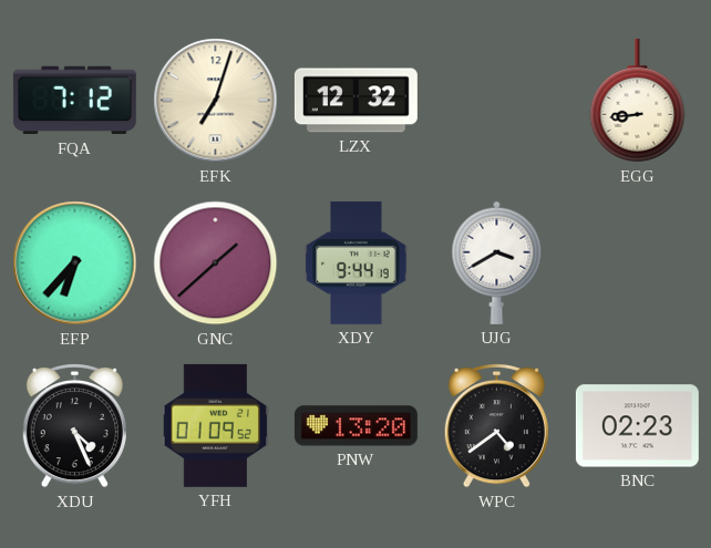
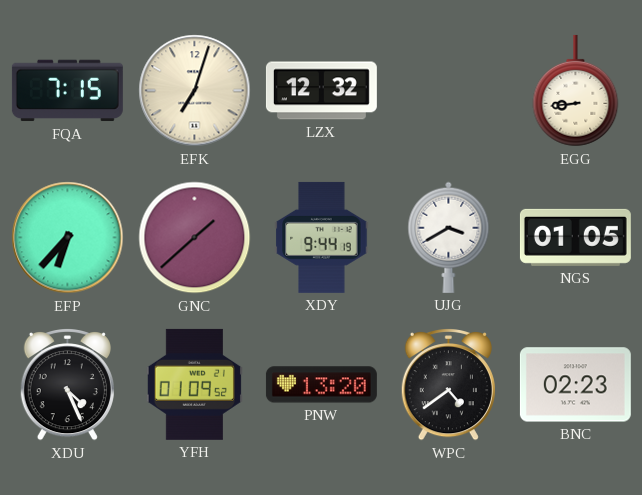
FQA: 7:12 -> 7:15
NGS: none -> 01:05
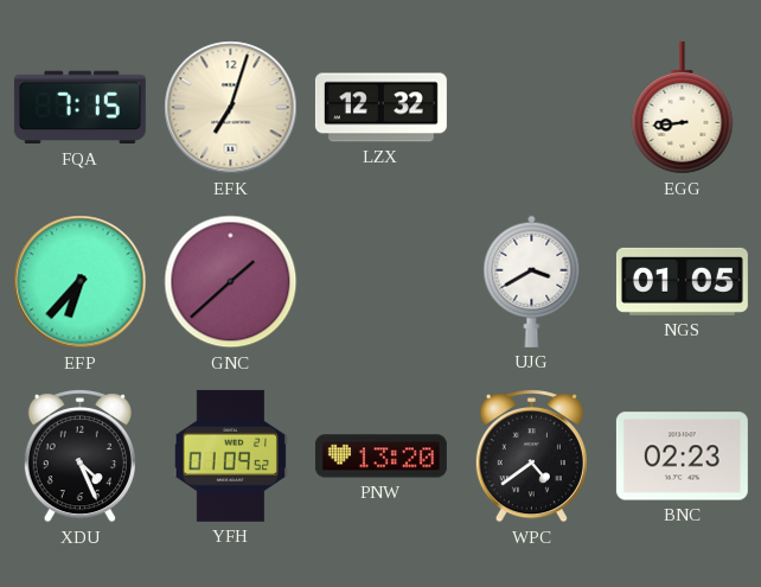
XDY: 9:44 -> none
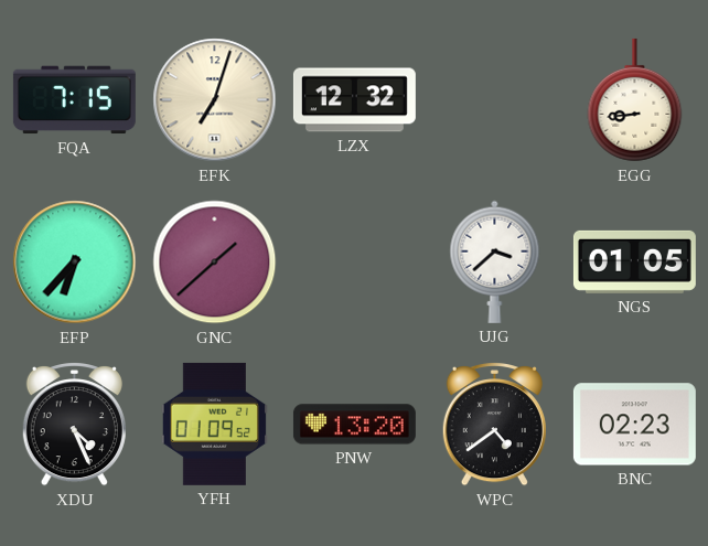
UJG: 3:40 -> 3:38
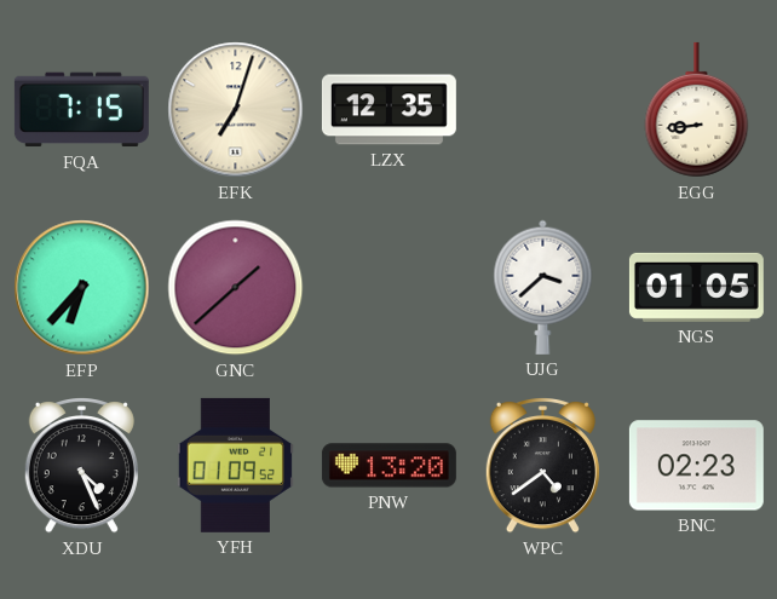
LZX: 12:32 -> 12:35
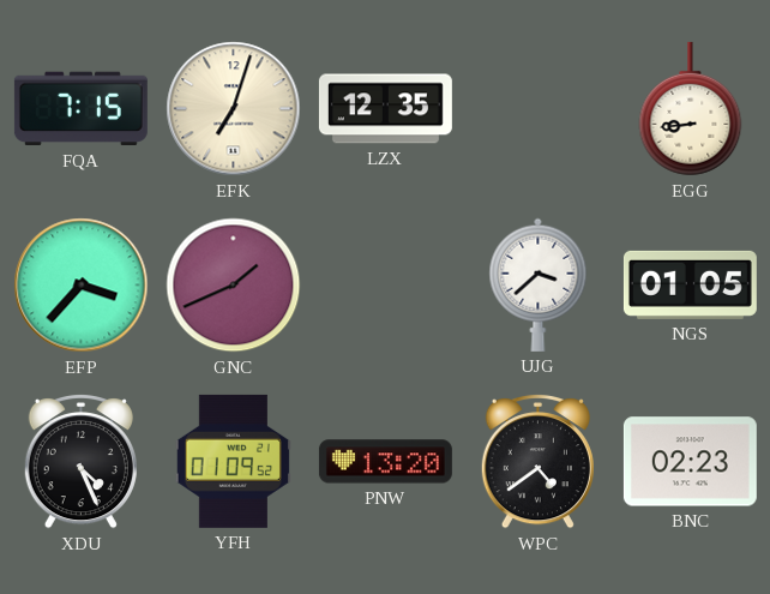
EFP: 6:37 -> 3:37
GNC: 1:38 -> 1:41
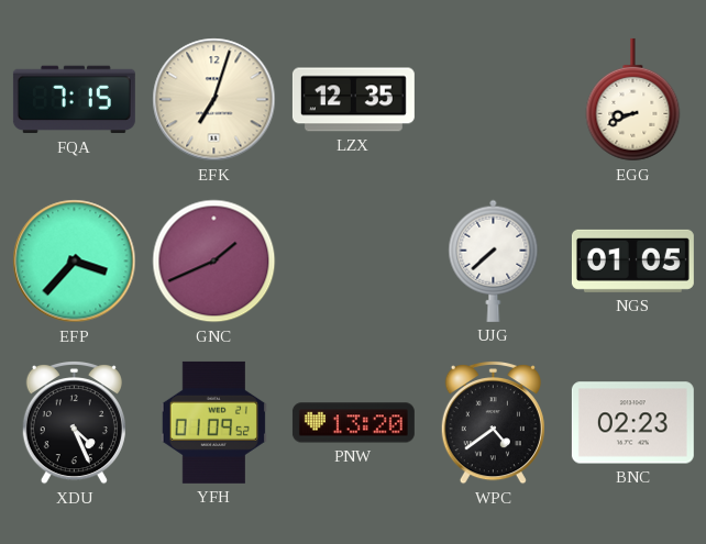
EGG: 8:44 -> 8:41
UJG: 3:38 -> 7:38
